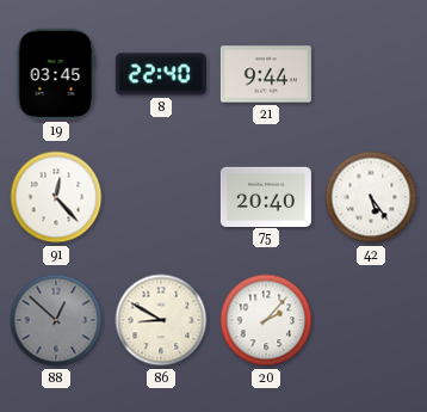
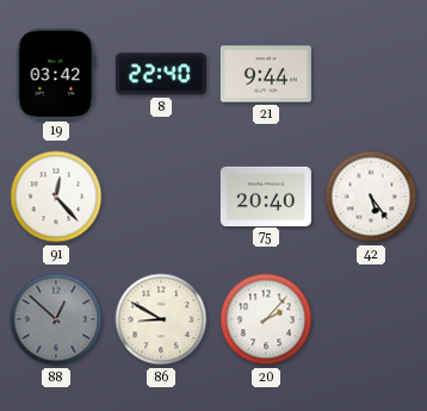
19: 03:45 -> 03:42
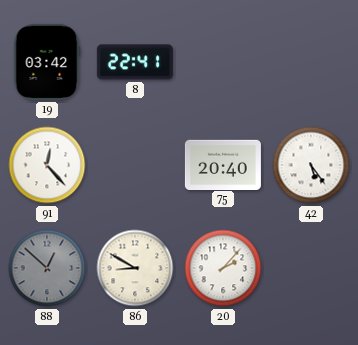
8: 22:40 -> 22:41
21: 9:44 -> none
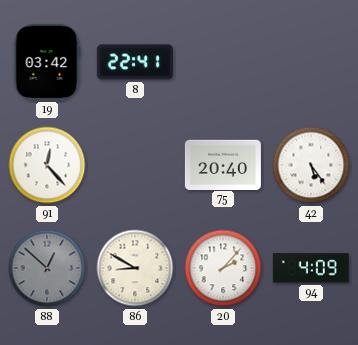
94: none -> 4:09
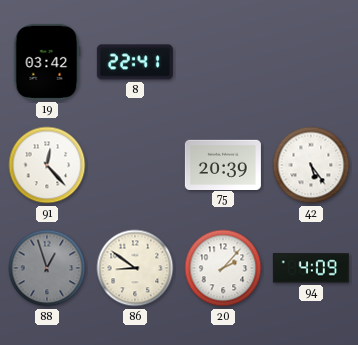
75: 20:40 -> 20:39
88: 12:52 -> 12:57
86: 8:50 -> 8:51
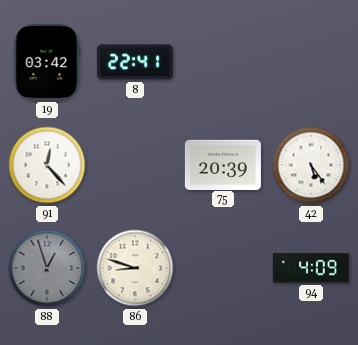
86: 8:51 -> 8:48
20: 2:07 -> none
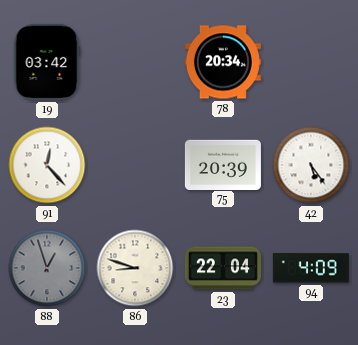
8: 22:41 -> none
78: none -> 20:34
23: none -> 22:04
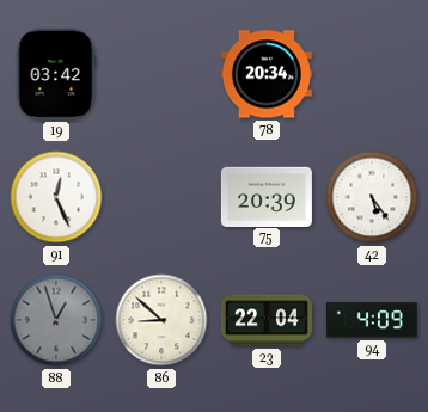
91: 12:23 -> 12:26
86: 8:48 -> 8:52
